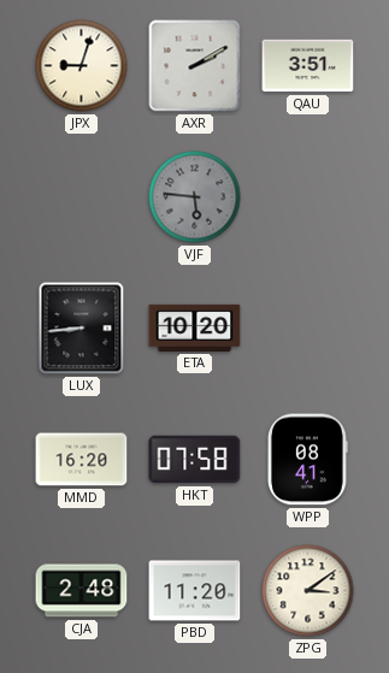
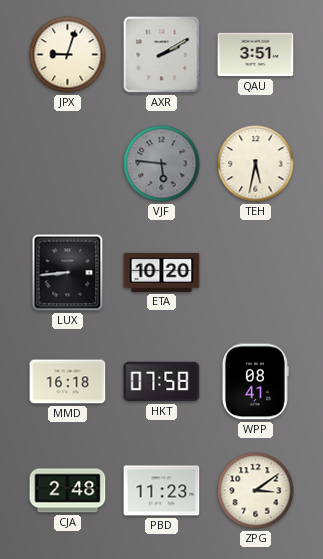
TEH: none -> 5:32
MMD: 16:20 -> 16:18
PBD: 11:20 -> 11:23
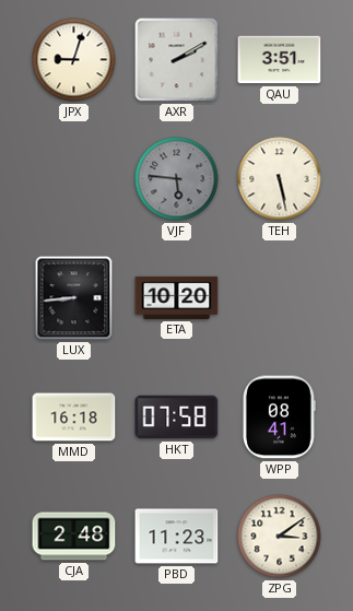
TEH: 5:32 -> 5:28
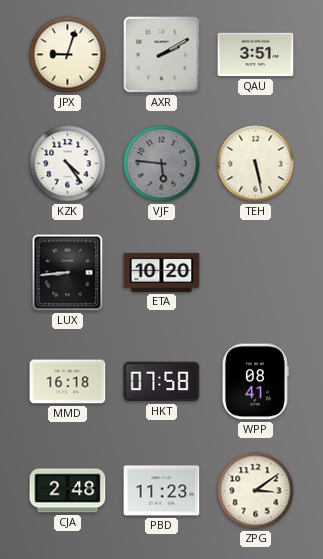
KZK: none -> 4:24
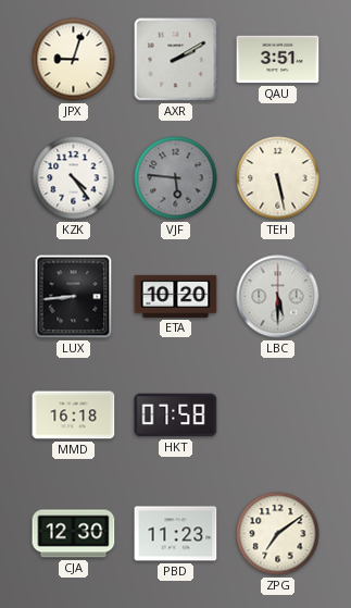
LBC: none -> 5:30
WPP: 08:41 -> none
CJA: 2:48 -> 12:30
ZPG: 3:09 -> 7:09
